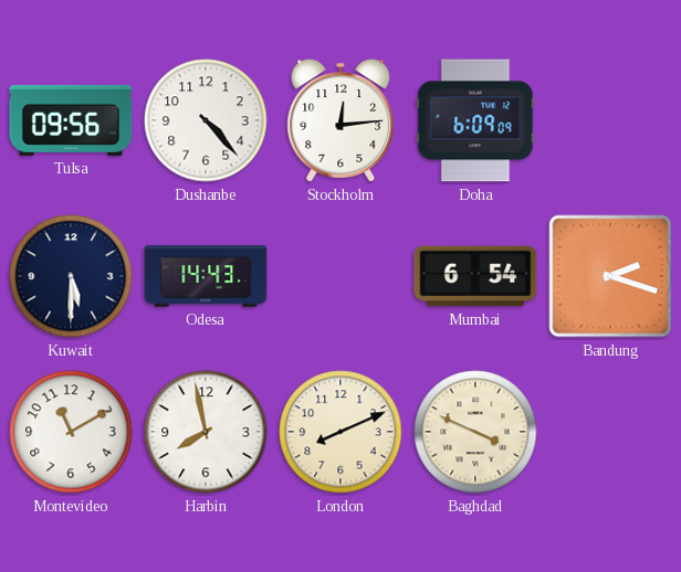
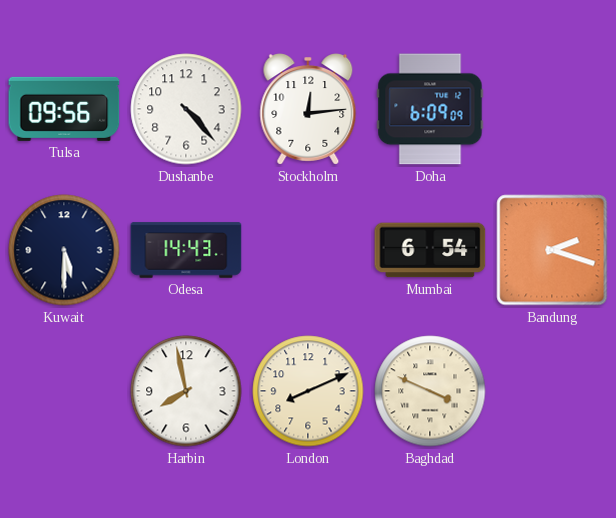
Montevideo: 11:10 -> none
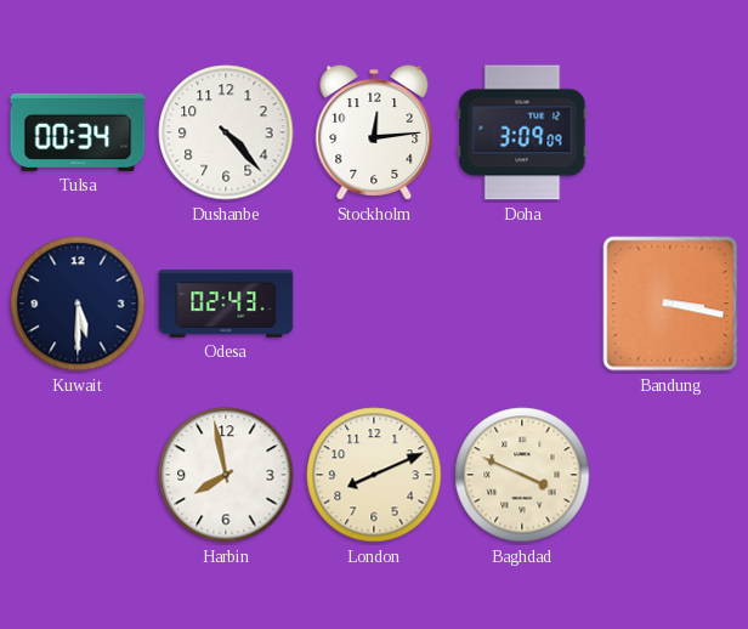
Tulsa: 09:56 -> 00:34
Doha: 6:09 -> 3:09
Odesa: 14:43 -> 02:43
Mumbai: 6:54 -> none
Bandung: 2:18 -> 3:17
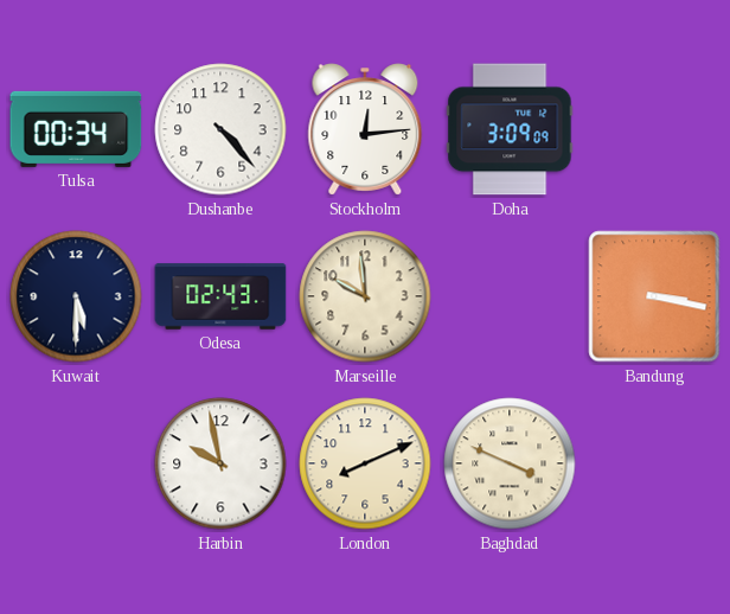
Marseille: none -> 9:59
Harbin: 7:58 -> 9:58
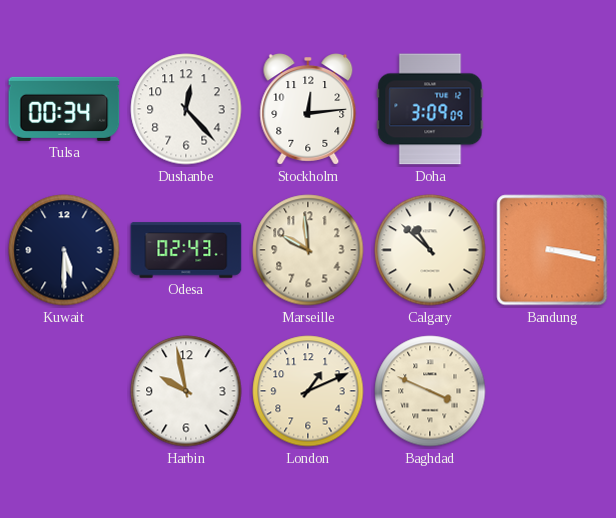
Dushanbe: 4:23 -> 12:23
Calgary: none -> 10:52
London: 8:11 -> 1:11
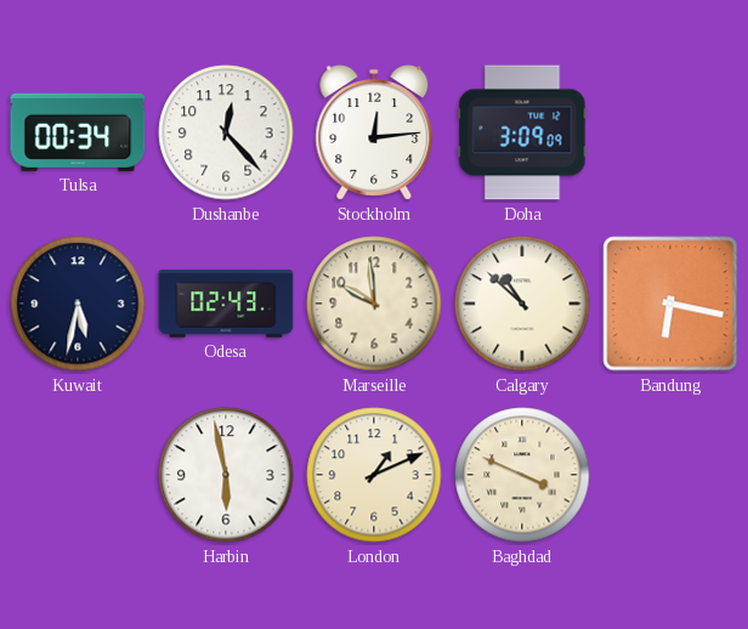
Kuwait: 5:30 -> 5:32
Bandung: 3:17 -> 6:17
Harbin: 9:58 -> 5:58
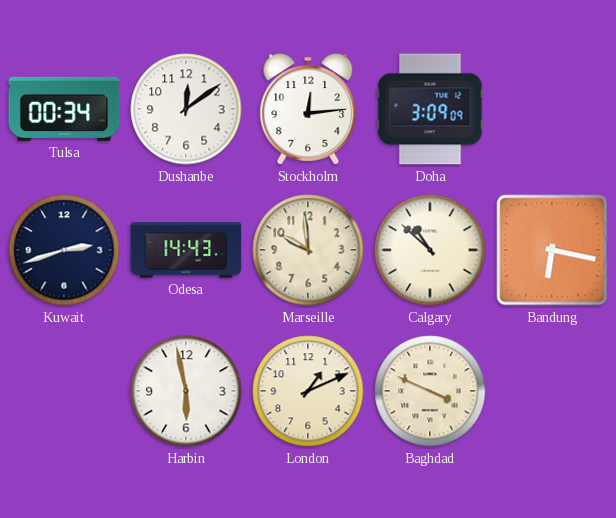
Dushanbe: 12:23 -> 12:09
Kuwait: 5:32 -> 2:42
Odesa: 02:43 -> 14:43
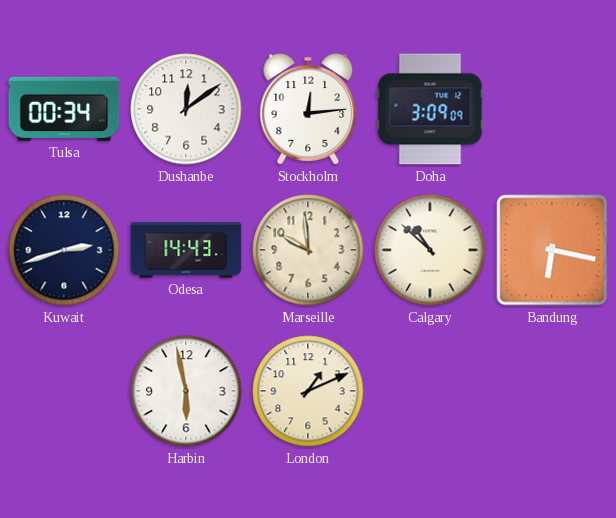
Baghdad: 3:49 -> none
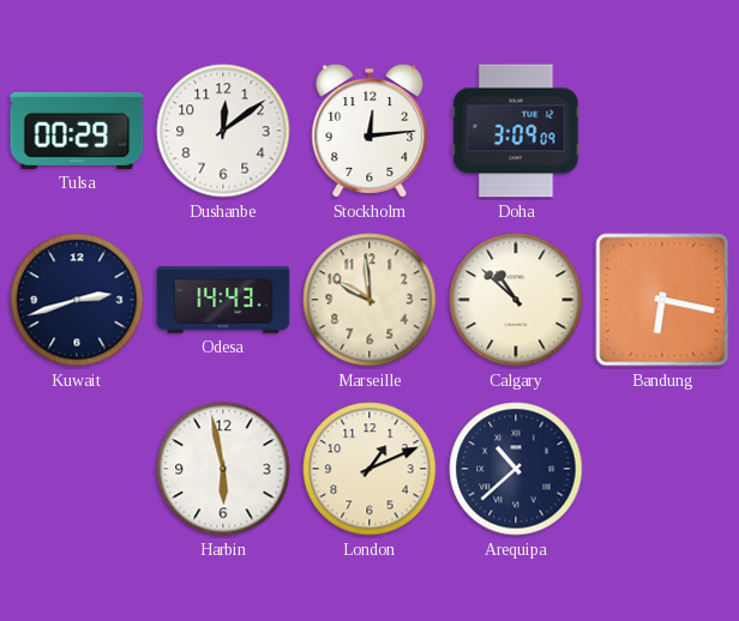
Tulsa: 00:34 -> 00:29
Arequipa: none -> 10:38
